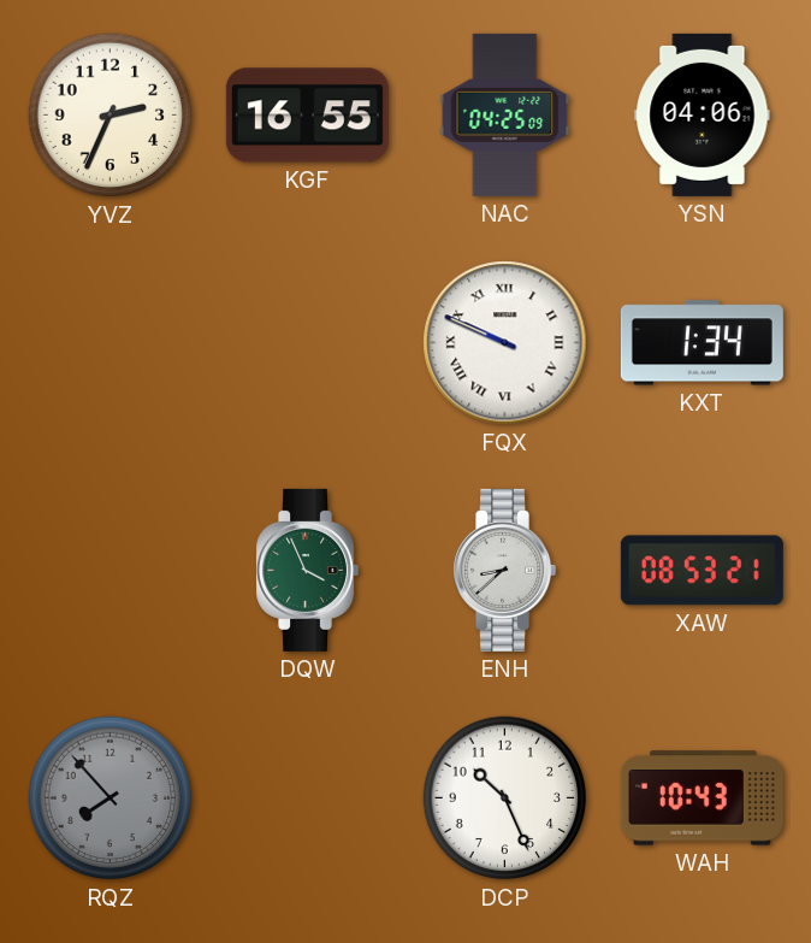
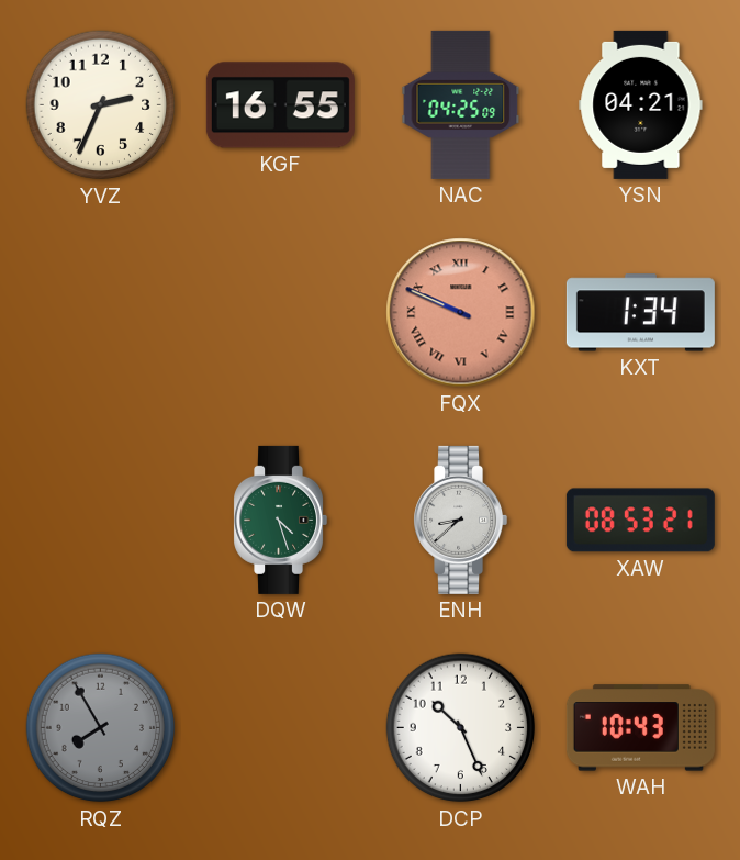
YSN: 04:06 -> 04:21
FQX dial: white -> salmon
DQW: 3:56 -> 4:27
RQZ: 7:53 -> 7:55
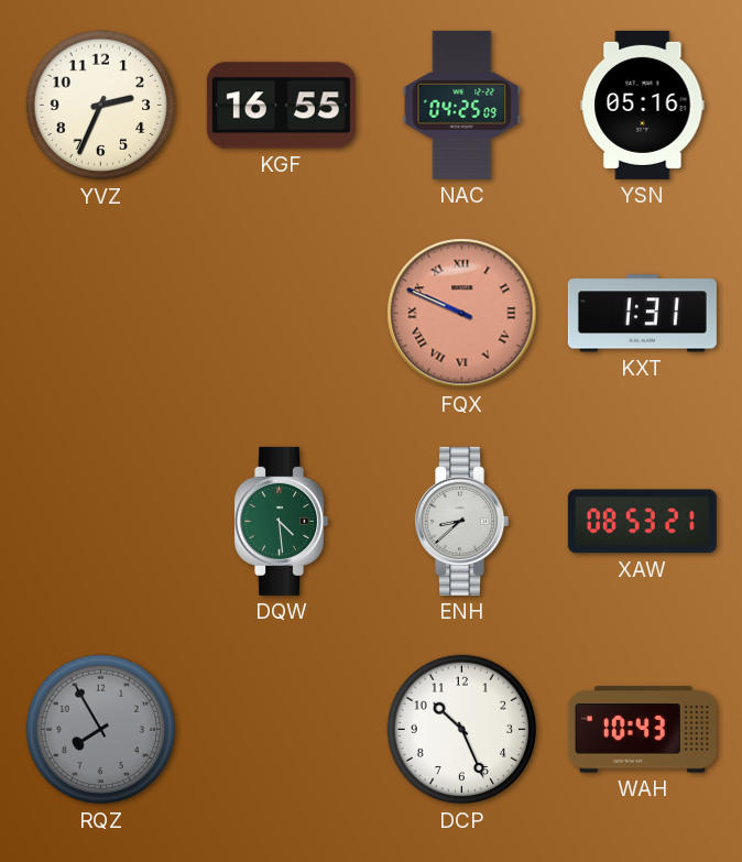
YSN: 04:21 -> 05:16
KXT: 1:34 -> 1:31
DQW: 4:27 -> 4:29
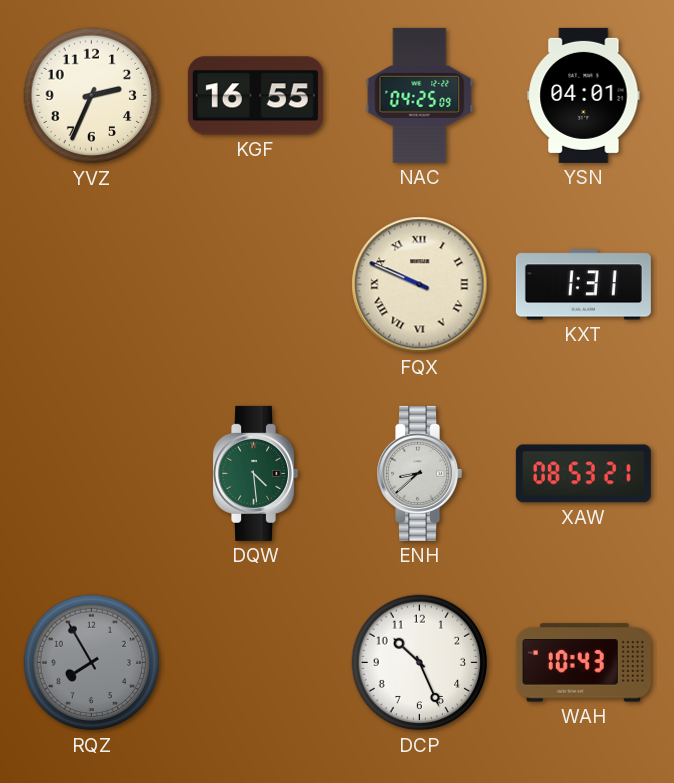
YSN: 05:16 -> 04:01
FQX dial: salmon -> cream
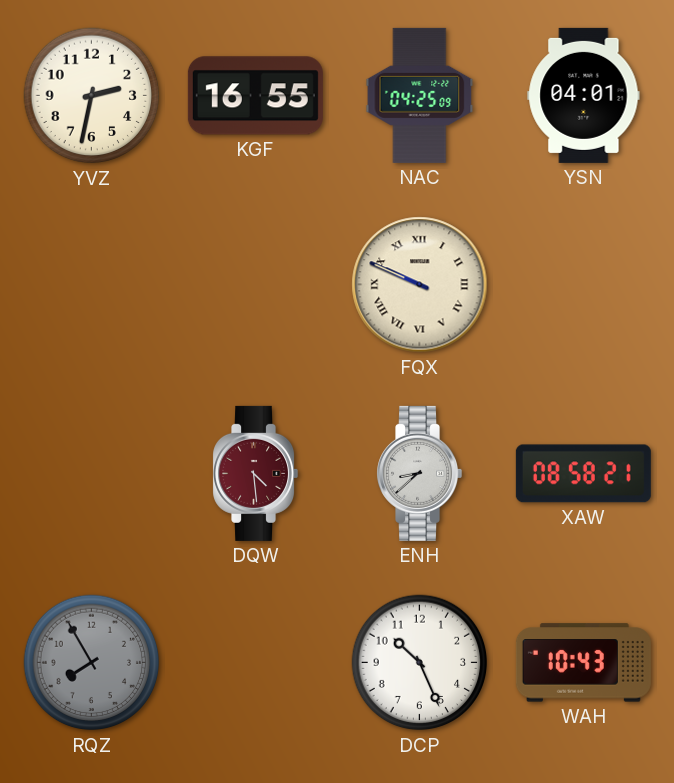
YVZ: 2:34 -> 2:32
KXT: 1:31 -> none
DQW dial: green -> burgundy
XAW: 08:53 -> 08:58
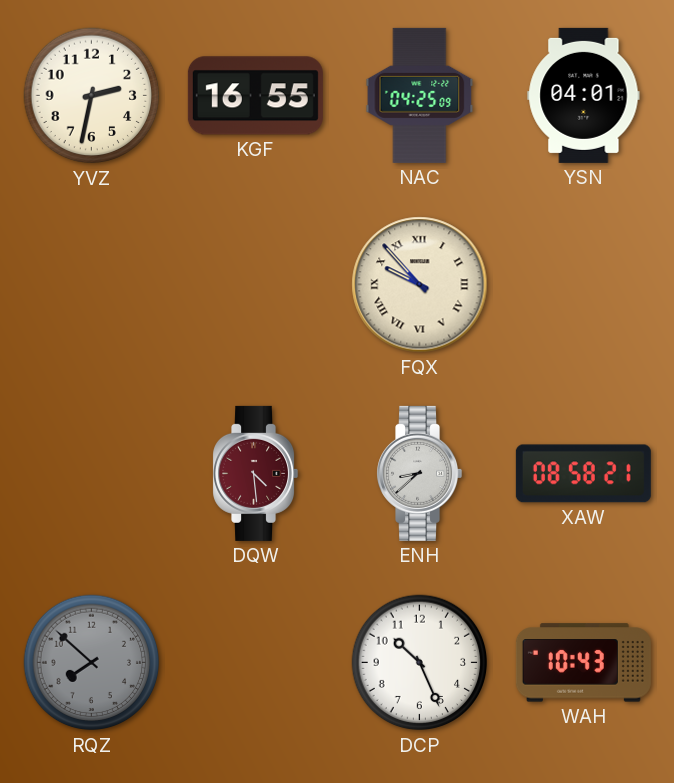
FQX: 9:49 -> 9:53
RQZ: 7:55 -> 7:52
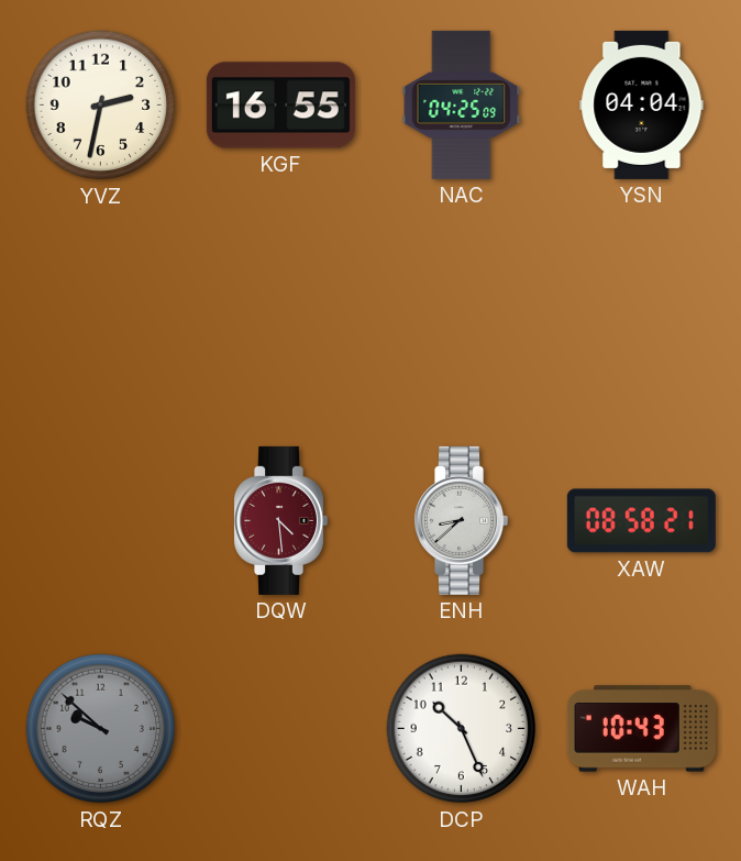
YSN: 04:01 -> 04:04
FQX: 9:53 -> none
RQZ: 7:52 -> 9:52
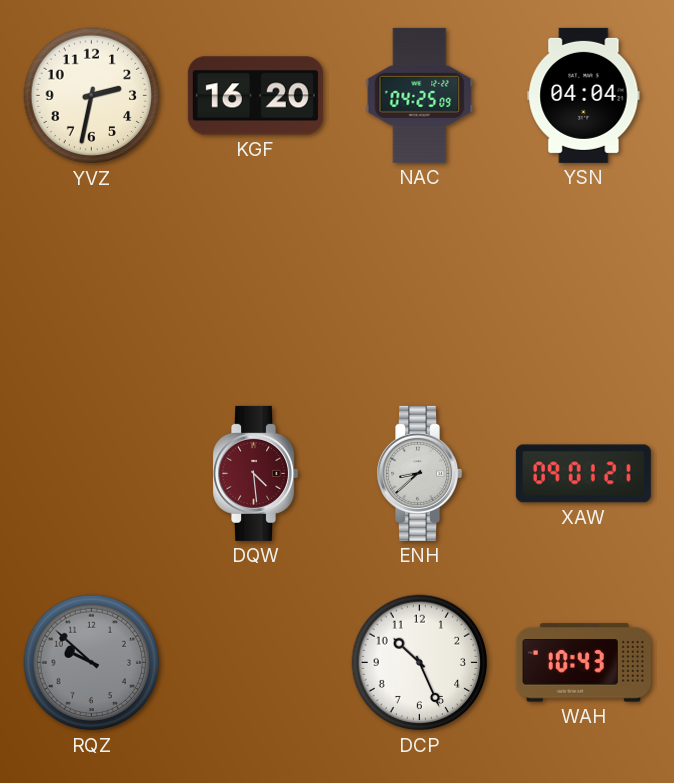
KGF: 16:55 -> 16:20
XAW: 08:58 -> 09:01
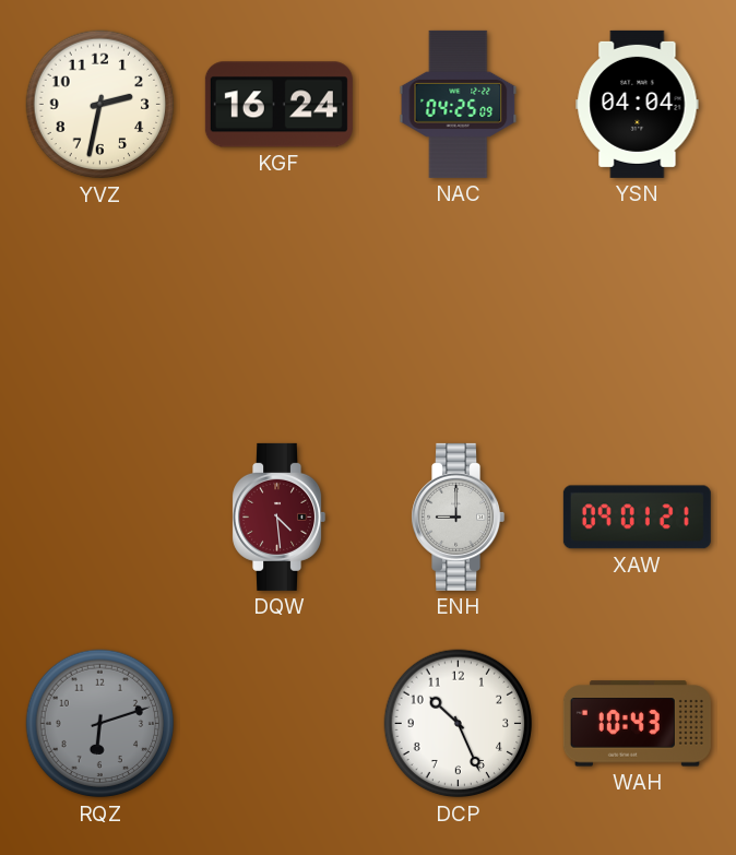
KGF: 16:20 -> 16:24
ENH: 8:38 -> 9:00
RQZ: 9:52 -> 6:12
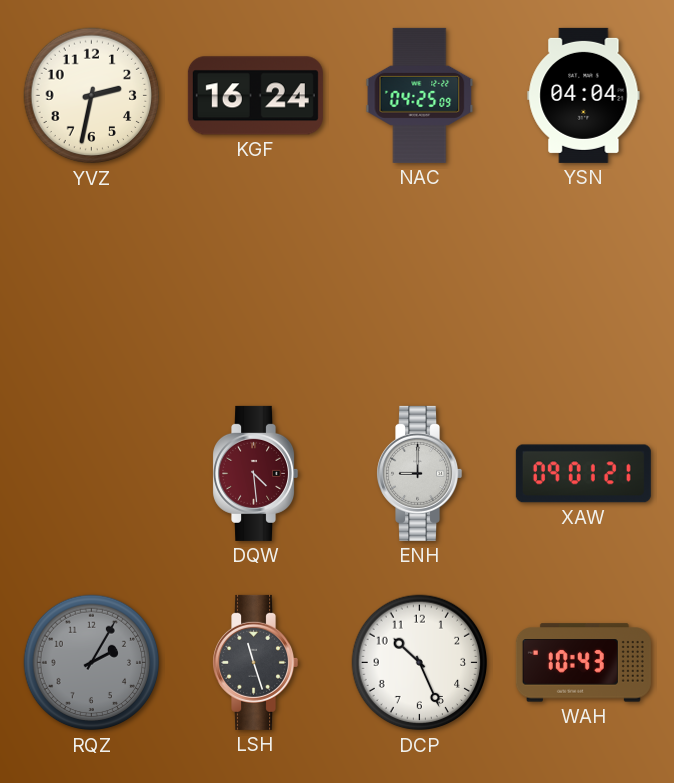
RQZ: 6:12 -> 2:05
LSH: none -> 11:27
